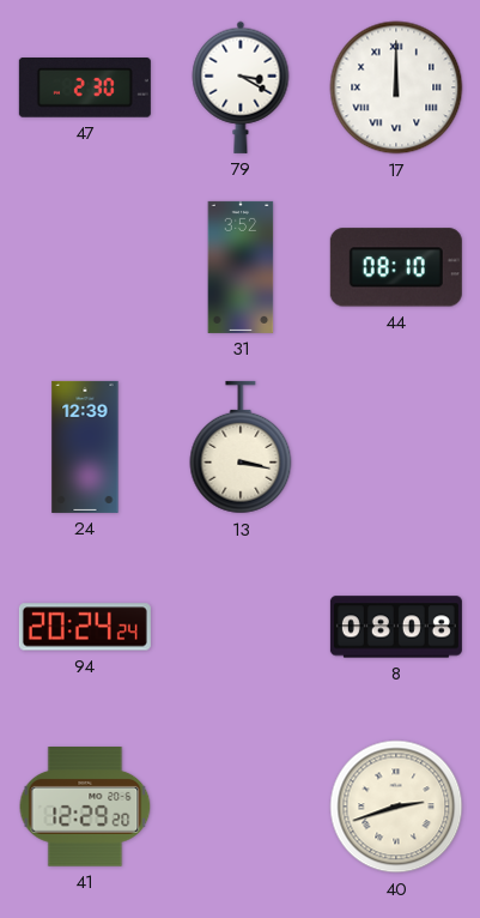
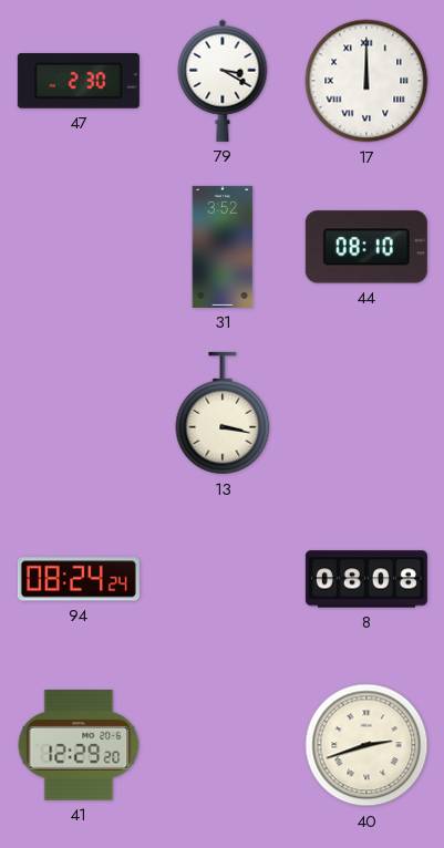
24: 12:39 -> none
94: 20:24 -> 08:24
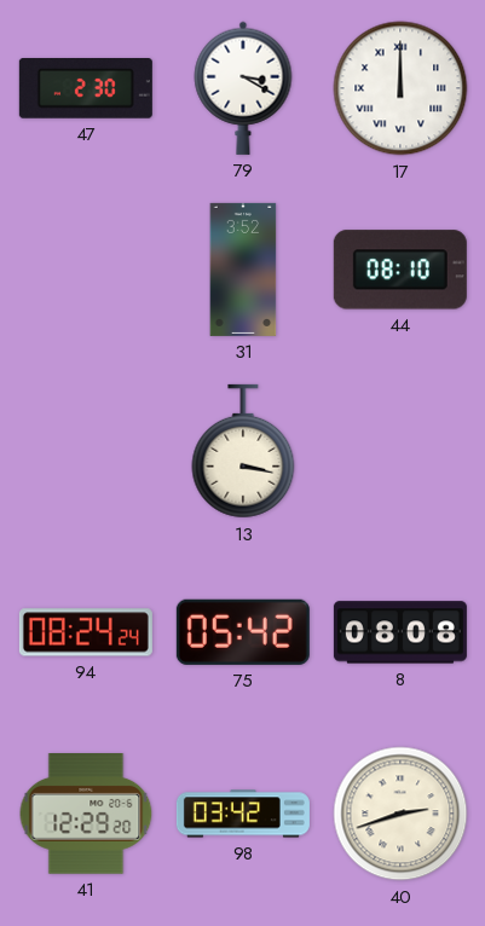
75: none -> 05:42
98: none -> 03:42
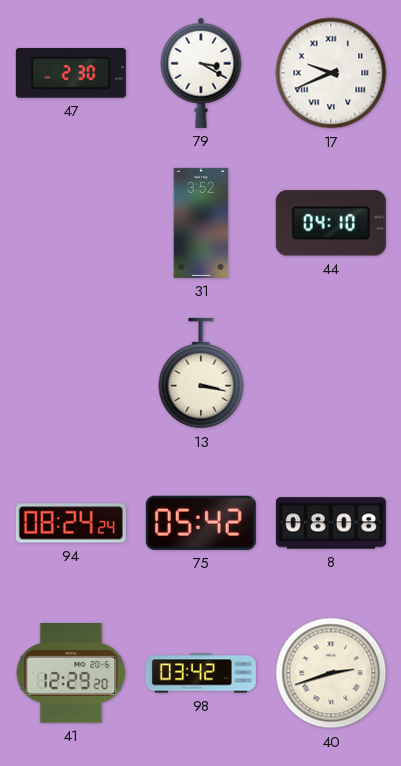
17: 12:00 -> 9:41
44: 08:10 -> 04:10
